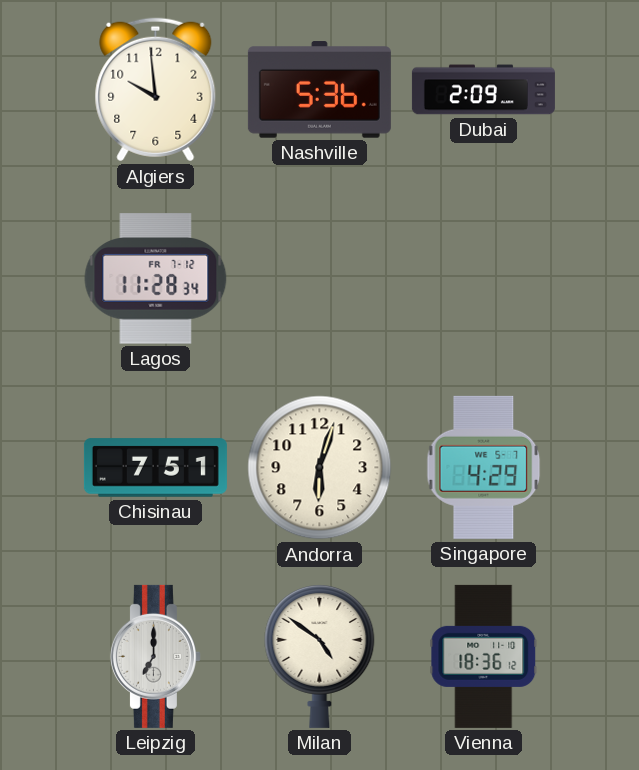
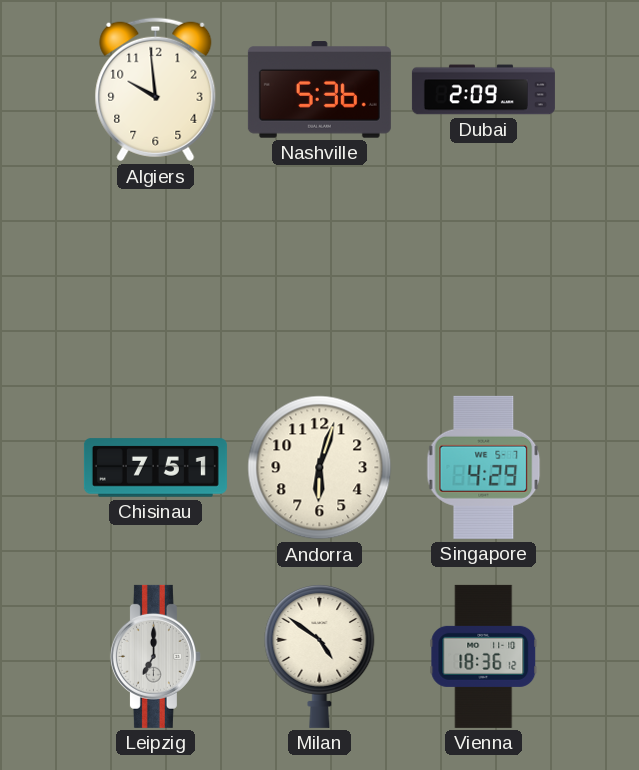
Lagos: 11:28 -> none
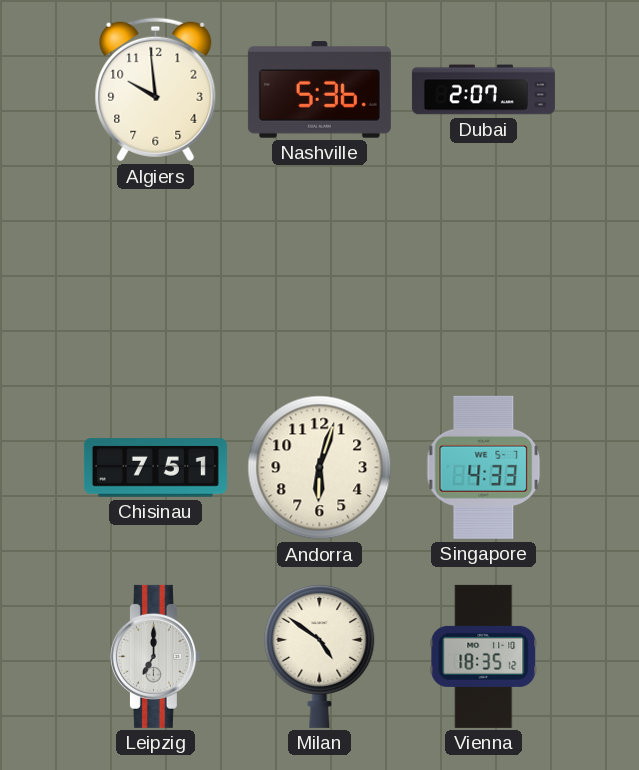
Dubai: 2:09 -> 2:07
Singapore: 4:29 -> 4:33
Vienna: 18:36 -> 18:35
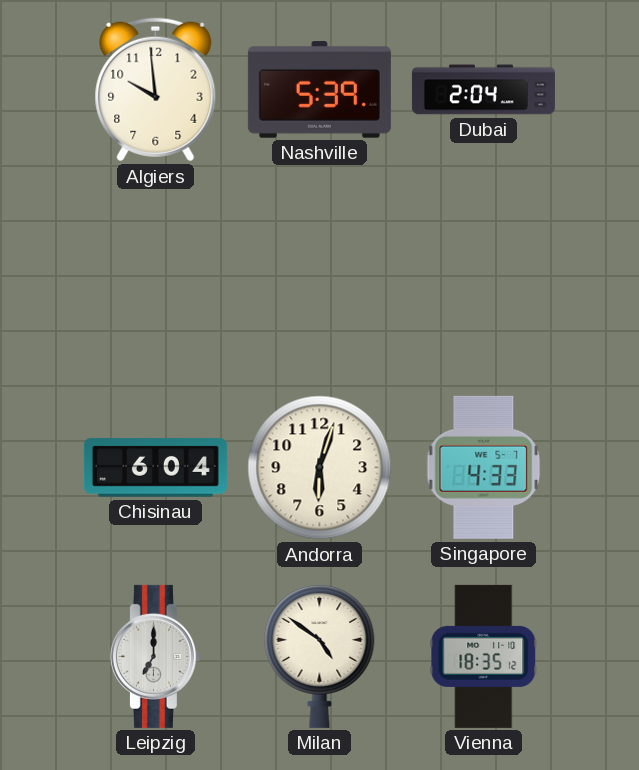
Nashville: 5:36 -> 5:39
Dubai: 2:07 -> 2:04
Chisinau: 7:51 -> 6:04
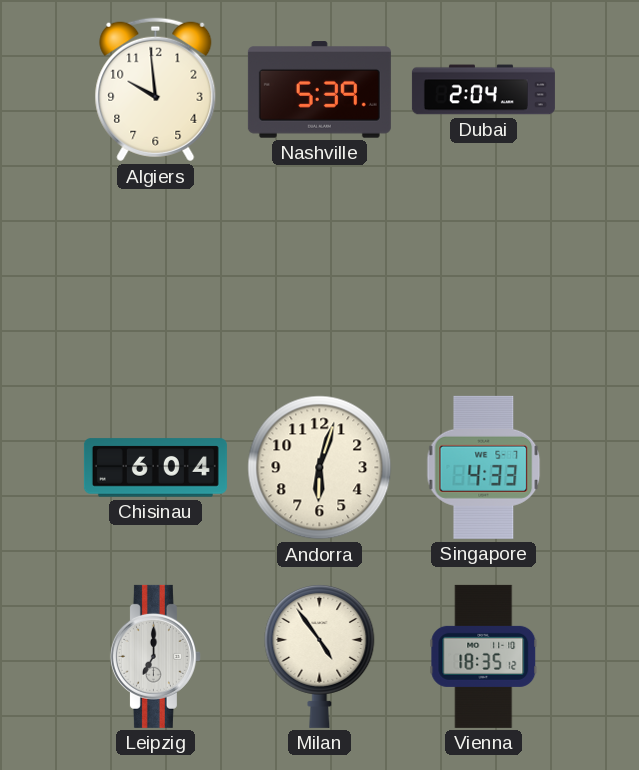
Milan: 4:51 -> 4:54
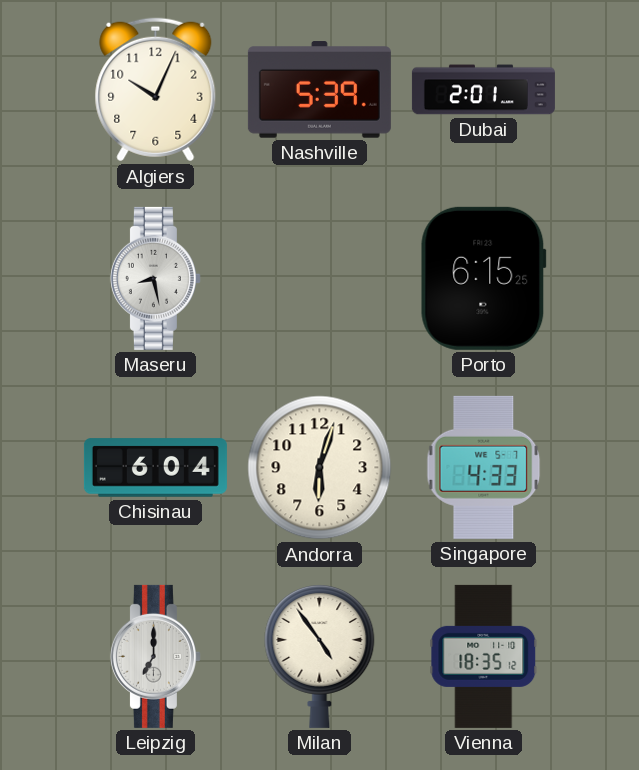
Algiers: 9:59 -> 10:04
Dubai: 2:04 -> 2:01
Maseru: none -> 8:28
Porto: none -> 6:15
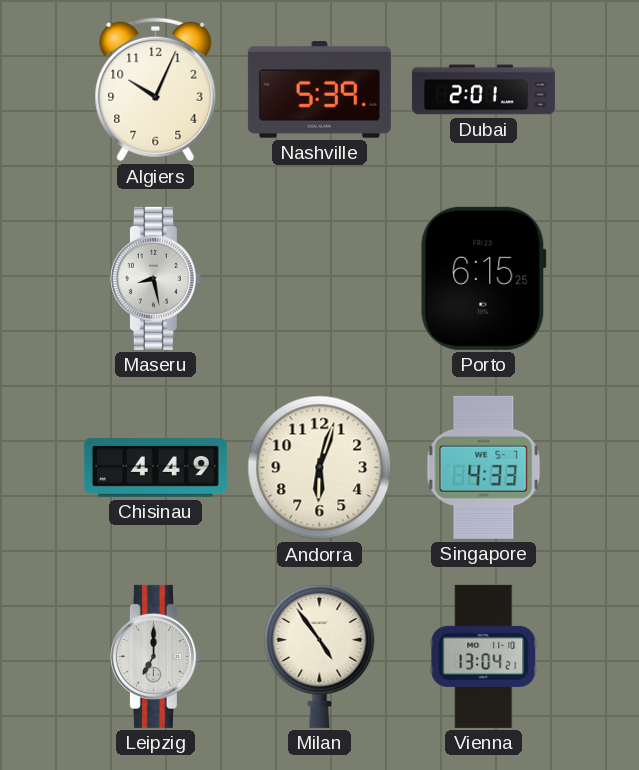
Chisinau: 6:04 -> 4:49
Vienna: 18:35 -> 13:04
